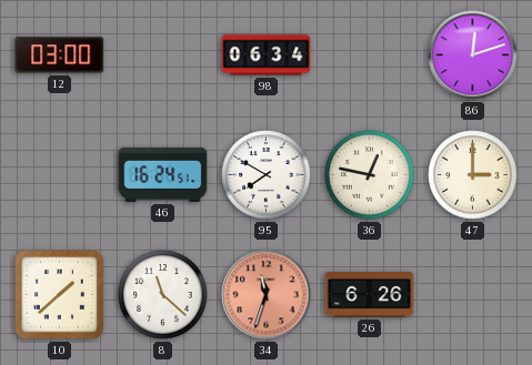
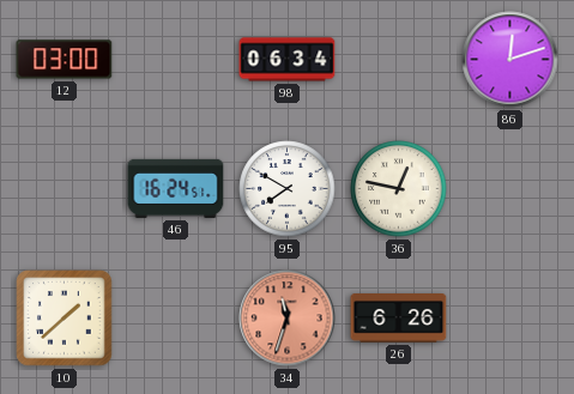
47: 3:00 -> none
8: 11:22 -> none
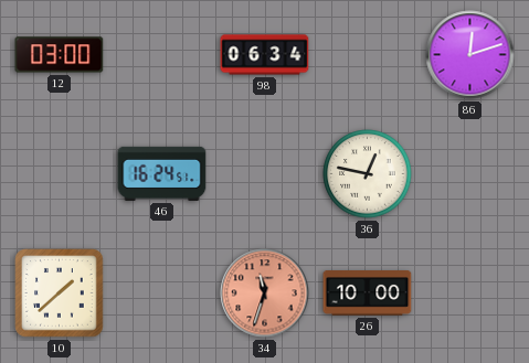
95: 7:50 -> none
26: 6:26 -> 10:00
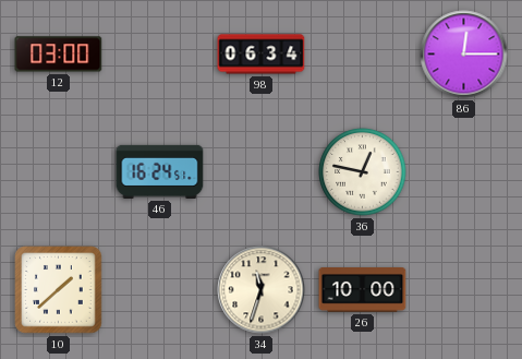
86: 12:12 -> 12:15
34 dial: salmon -> cream
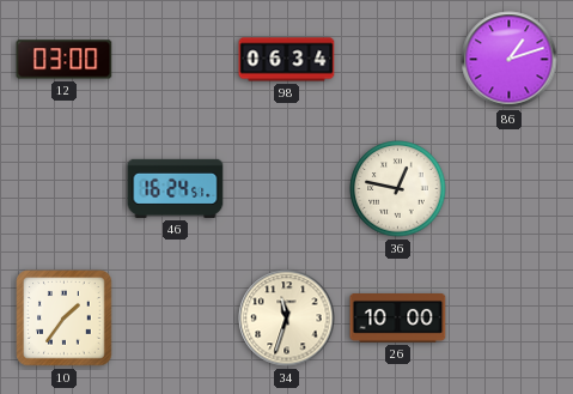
86: 12:15 -> 1:12
10: 1:38 -> 1:36
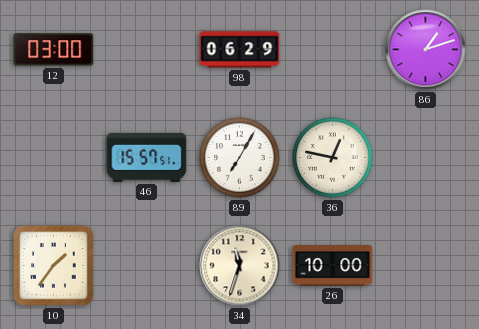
98: 06:34 -> 06:29
46: 16:24 -> 15:57
89: none -> 7:05
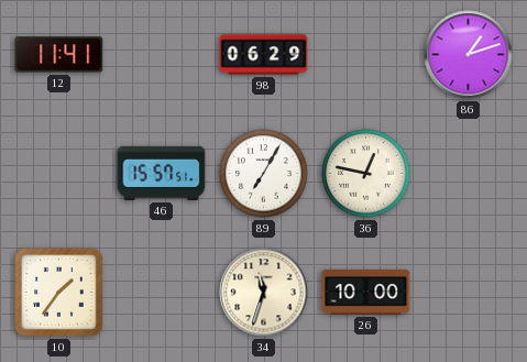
12: 03:00 -> 11:41
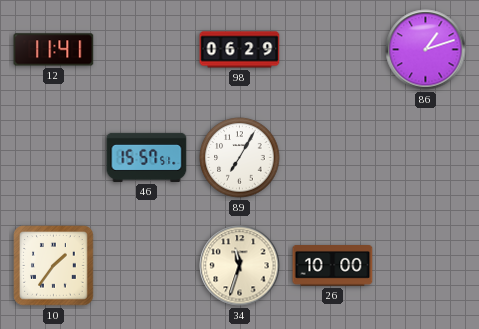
36: 12:47 -> none
